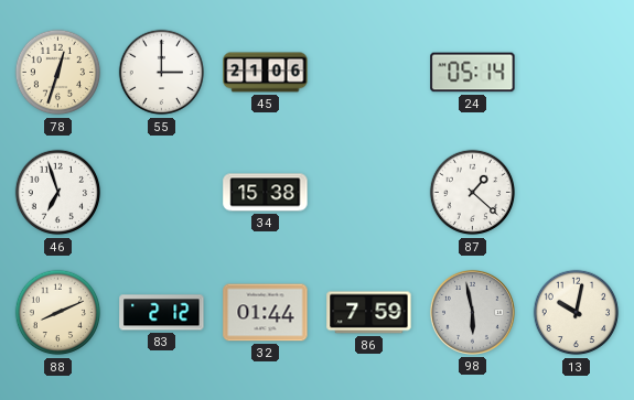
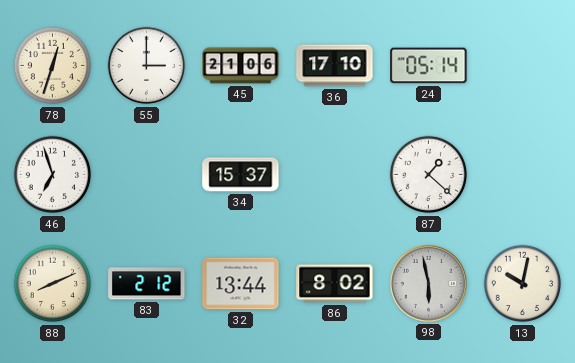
36: none -> 17:10
34: 15:38 -> 15:37
32: 01:44 -> 13:44
86: 7:59 -> 8:02
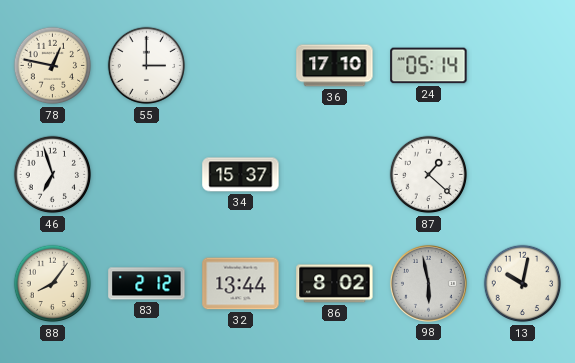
78: 12:33 -> 12:47
45: 21:06 -> none
88: 8:11 -> 8:06
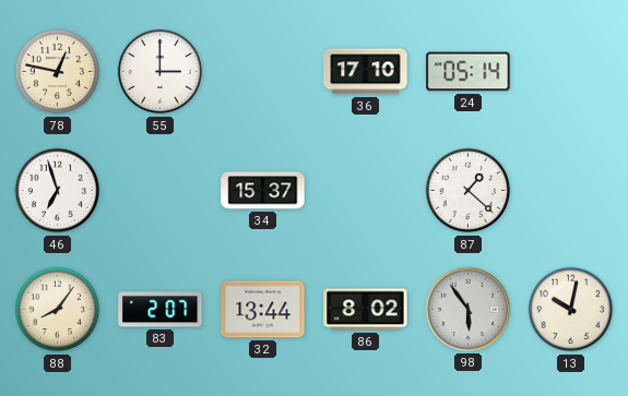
83: 2:12 -> 2:07
98: 5:58 -> 5:54
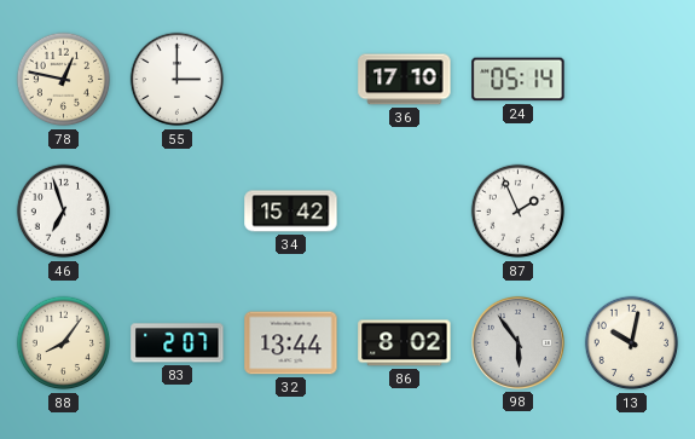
34: 15:37 -> 15:42
87: 1:22 -> 1:56
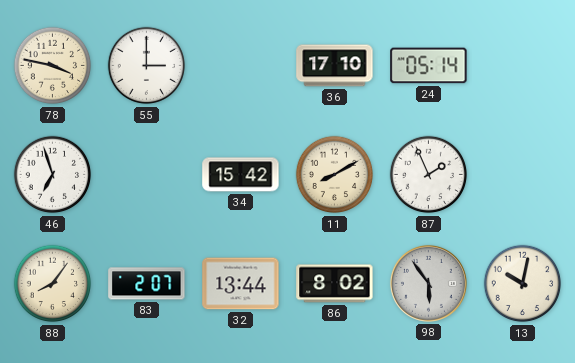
78: 12:47 -> 3:47
11: none -> 8:10
